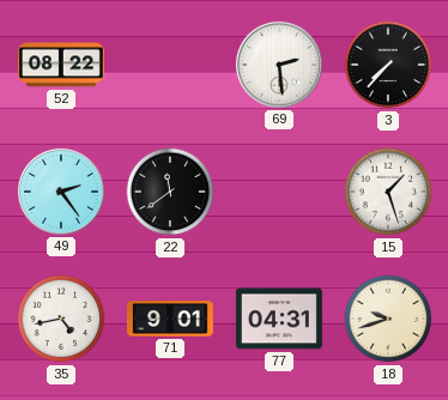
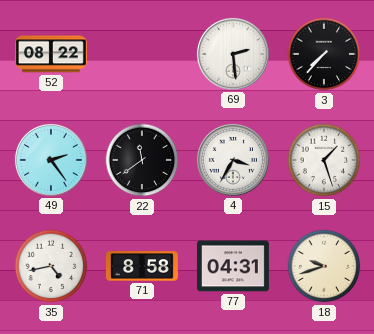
4: none -> 3:35
71: 9:01 -> 8:58
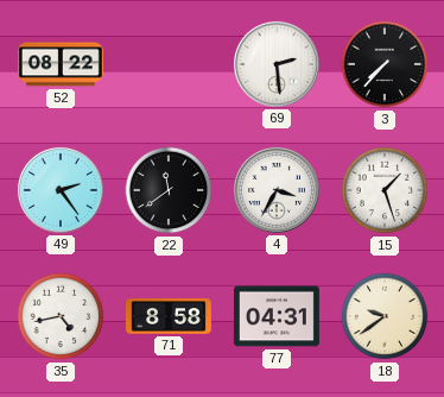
18: 9:42 -> 9:39
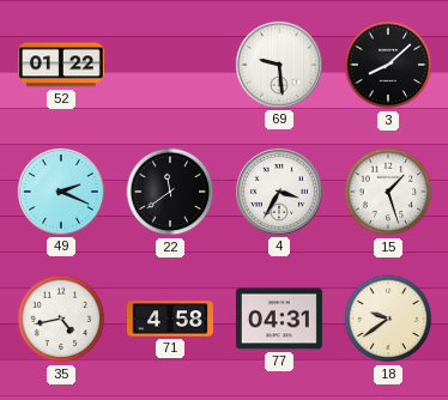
52: 08:22 -> 01:22
69: 2:29 -> 9:29
3: 7:37 -> 8:08
49: 2:24 -> 2:19
71: 8:58 -> 4:58
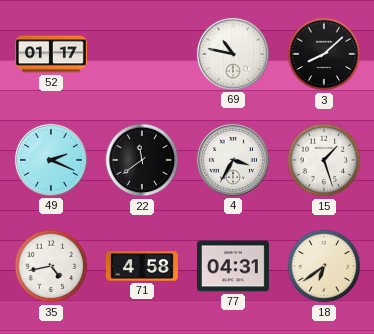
52: 01:22 -> 01:17
69: 9:29 -> 10:47
18: 9:39 -> 6:39
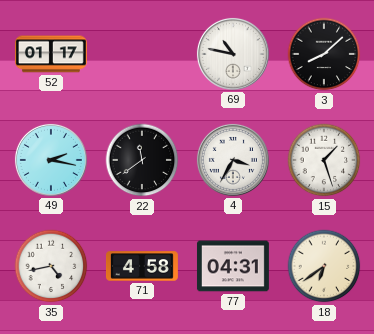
49: 2:19 -> 2:17
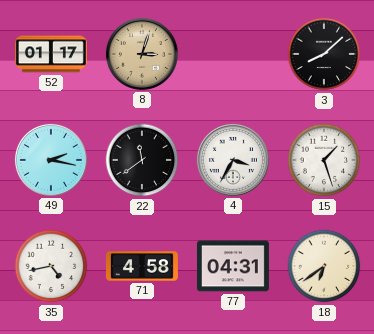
8: none -> 3:03
69: 10:47 -> none
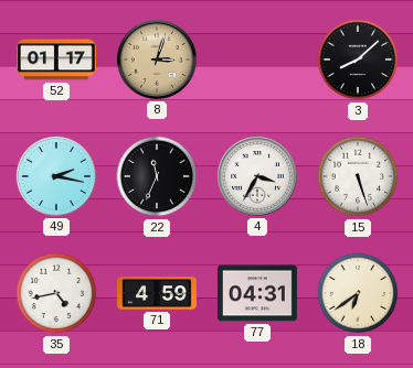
22: 11:39 -> 11:34
15: 1:27 -> 5:27
71: 4:58 -> 4:59
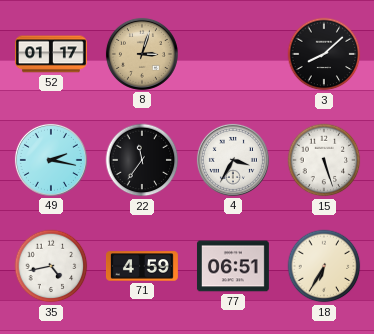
22: 11:34 -> 11:36
77: 04:31 -> 06:51
18: 6:39 -> 6:35
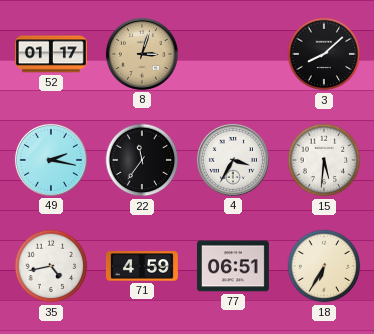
15: 5:27 -> 5:31
